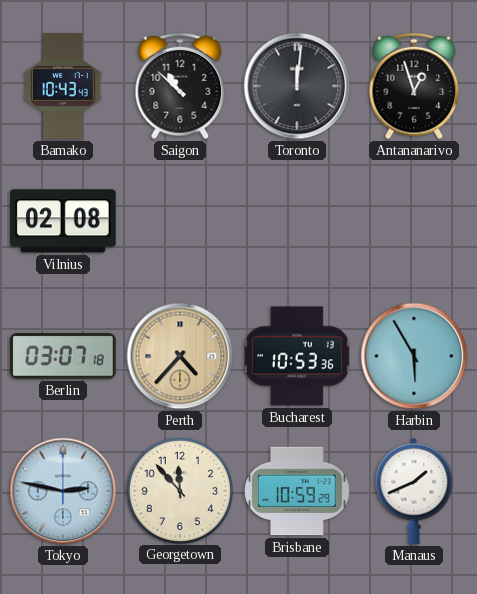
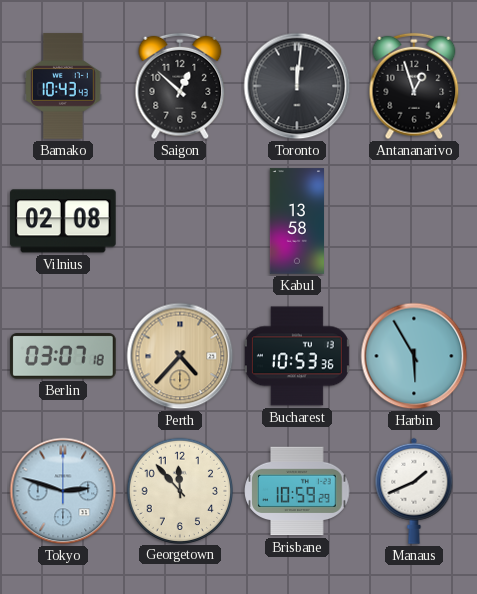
Saigon: 10:52 -> 12:52
Kabul: none -> 13:58
Tokyo: 2:47 -> 2:48
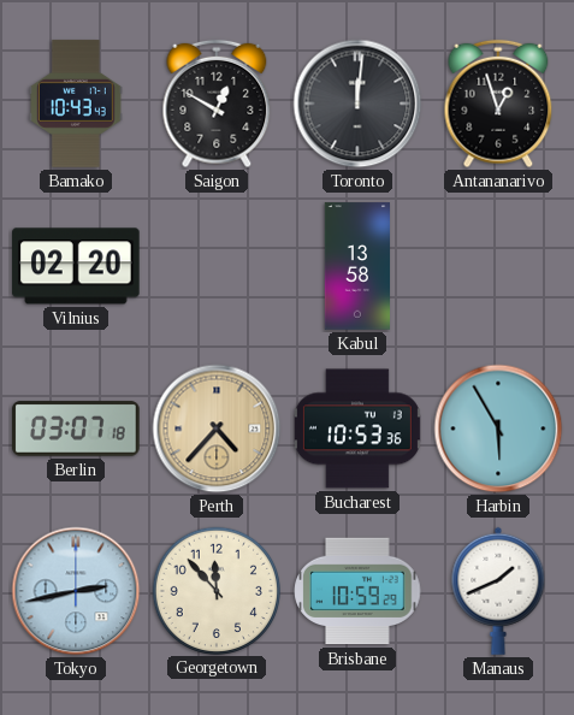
Saigon: 12:52 -> 12:50
Vilnius: 02:08 -> 02:20
Tokyo: 2:48 -> 2:43
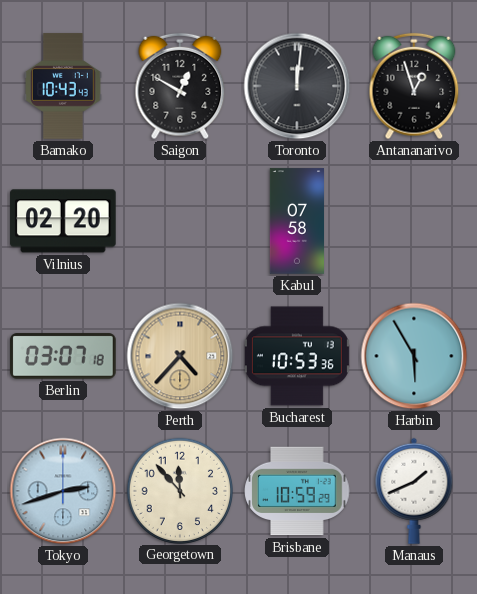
Kabul: 13:58 -> 07:58
Tokyo: 2:43 -> 2:42
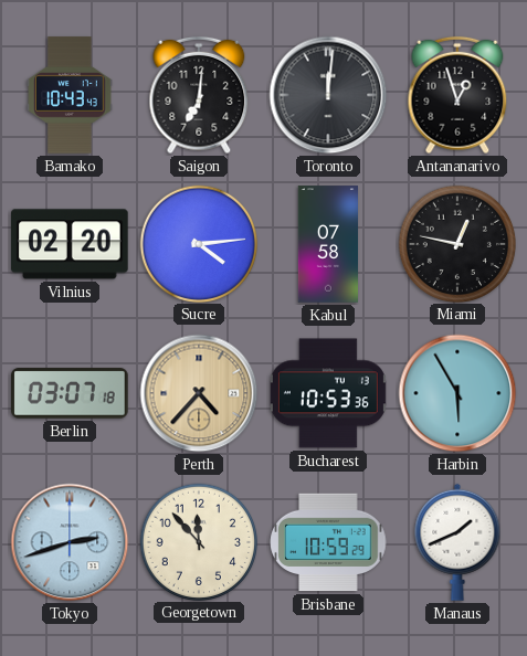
Saigon: 12:50 -> 7:01
Sucre: none -> 4:14
Miami: none -> 12:47
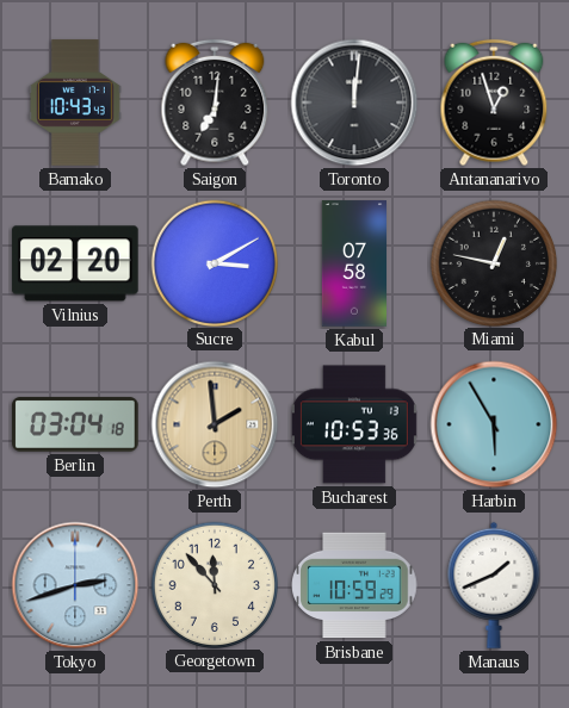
Sucre: 4:14 -> 3:10
Berlin: 03:07 -> 03:04
Perth: 4:37 -> 1:59
